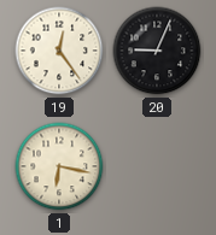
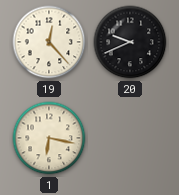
19: 12:24 -> 12:23
20: 9:04 -> 9:41
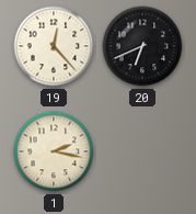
20: 9:41 -> 6:41
1: 6:17 -> 2:17
